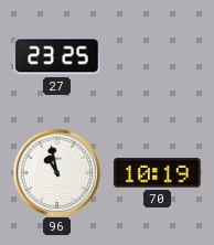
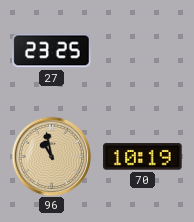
96 dial: white -> champagne
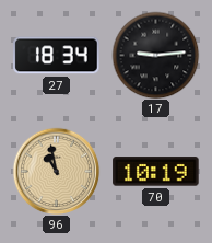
27: 23:25 -> 18:34
17: none -> 9:14
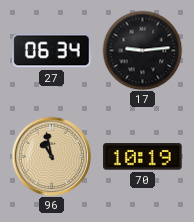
27: 18:34 -> 06:34
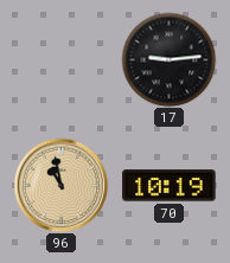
27: 06:34 -> none
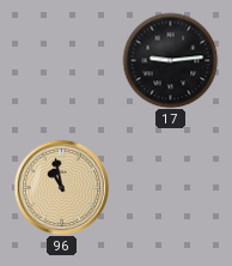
70: 10:19 -> none
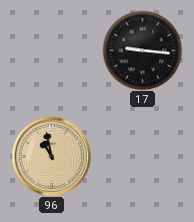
17: 9:14 -> 9:16
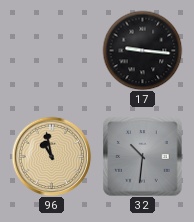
32: none -> 10:31
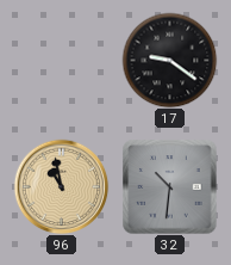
17: 9:16 -> 9:21
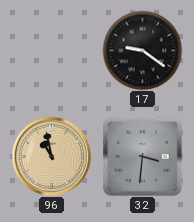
32: 10:31 -> 3:31
